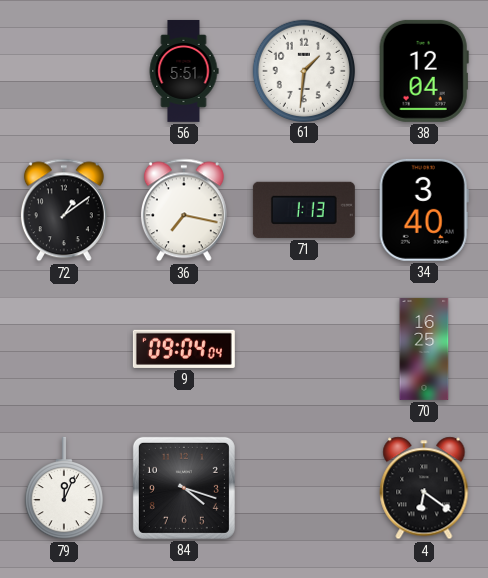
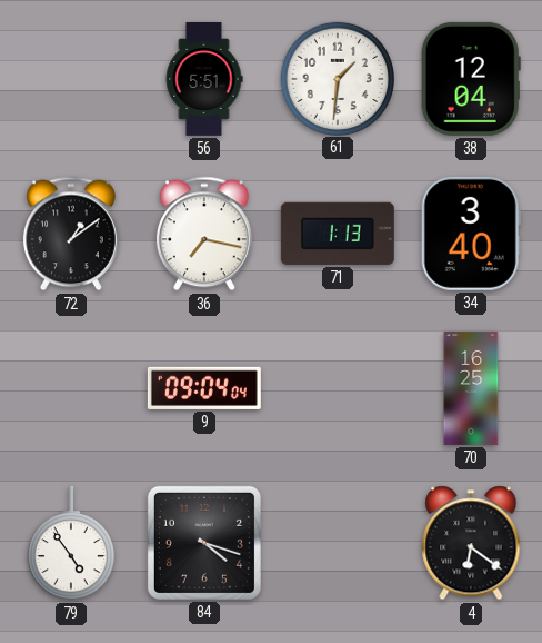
79: 12:04 -> 4:54
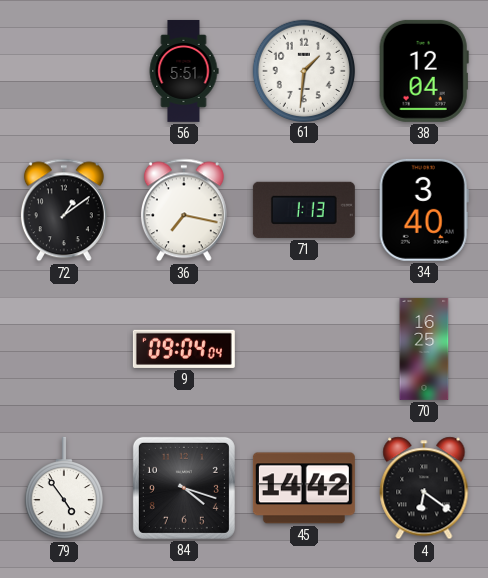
45: none -> 14:42
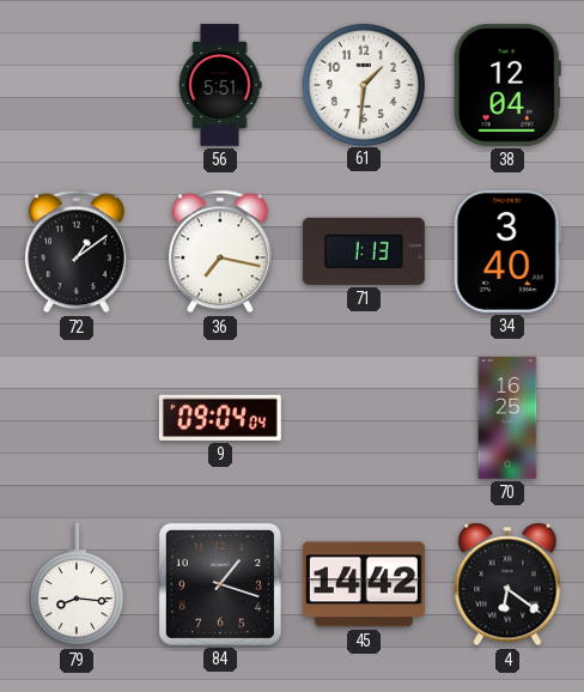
79: 4:54 -> 8:16
84: 4:18 -> 1:18
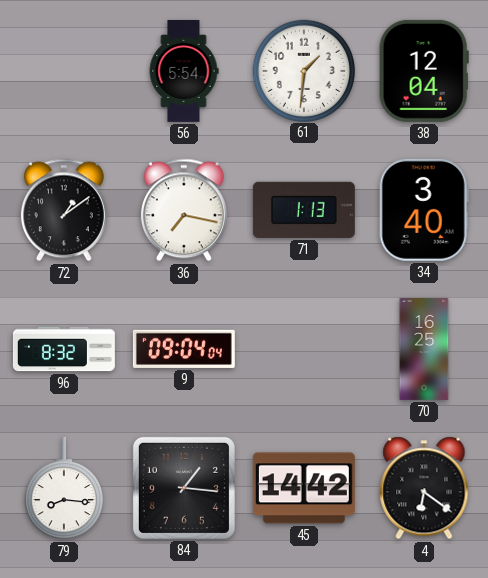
56: 5:51 -> 5:54
96: none -> 8:32
84: 1:18 -> 1:16
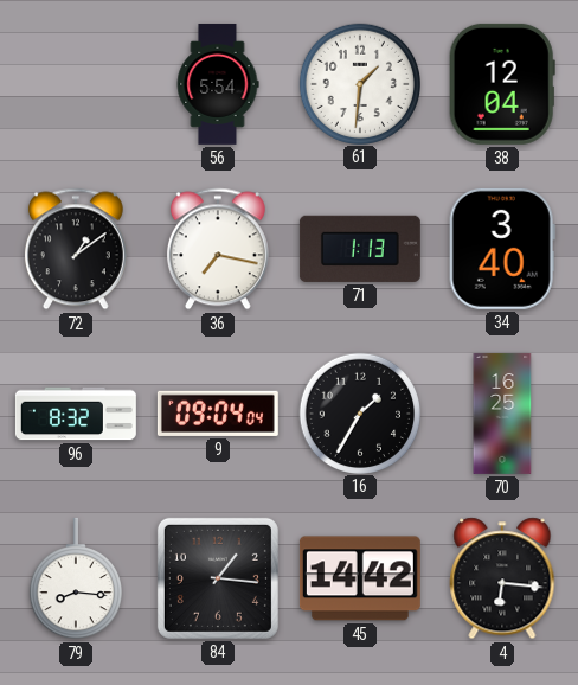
16: none -> 1:35
4: 6:21 -> 6:16
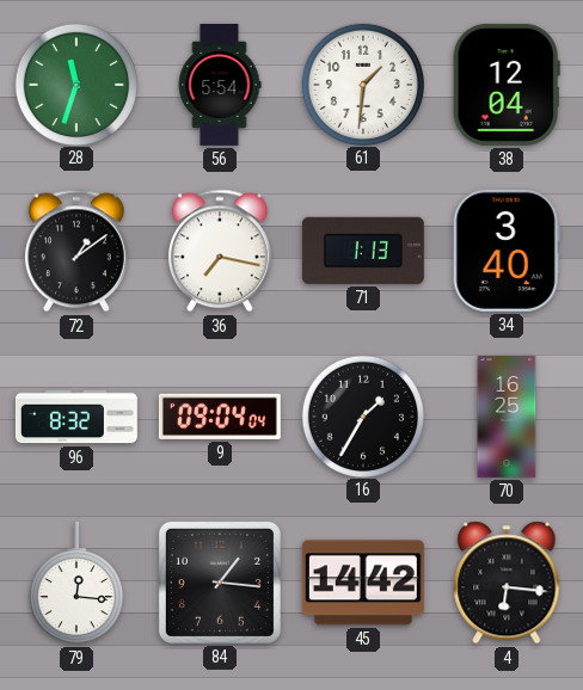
28: none -> 11:33
79: 8:16 -> 12:16
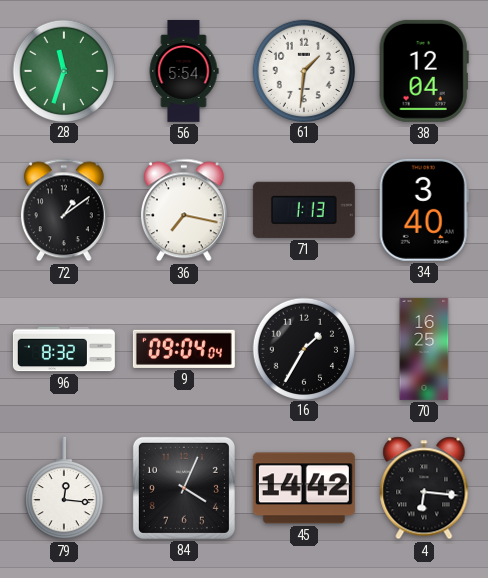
84: 1:16 -> 4:04
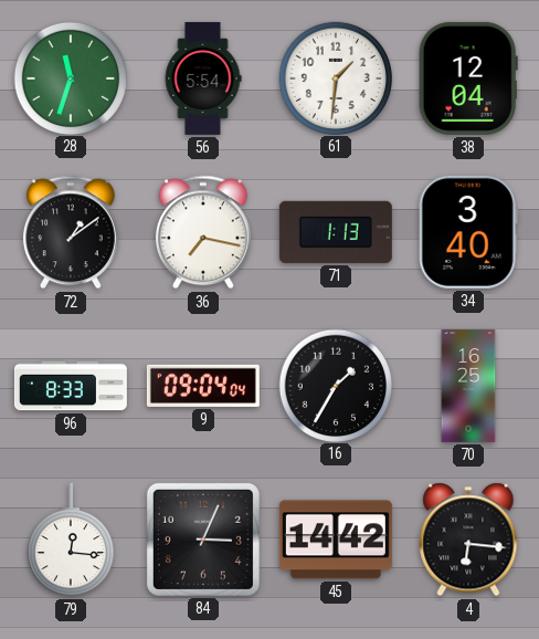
96: 8:32 -> 8:33
84: 4:04 -> 3:04
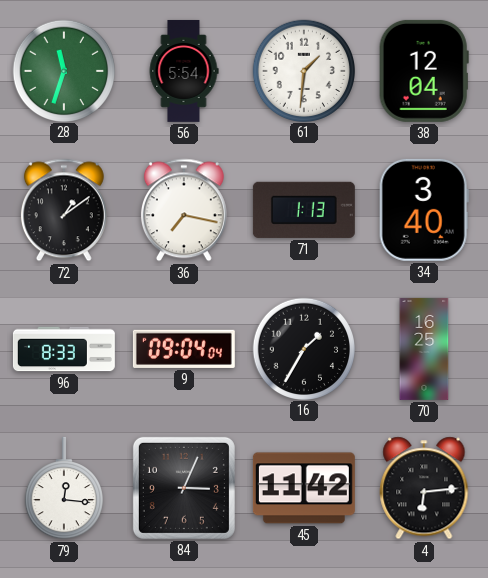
45: 14:42 -> 11:42
4: 6:16 -> 6:14
